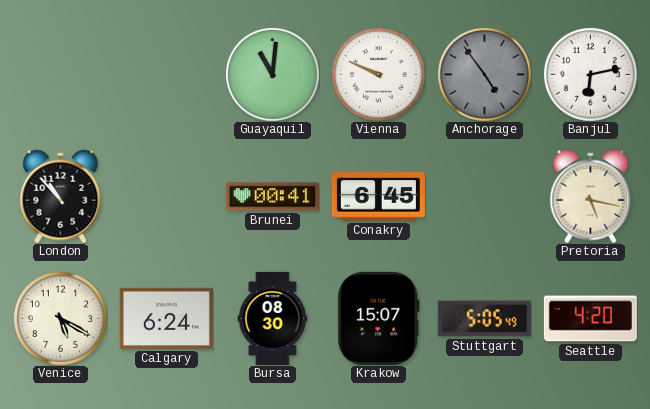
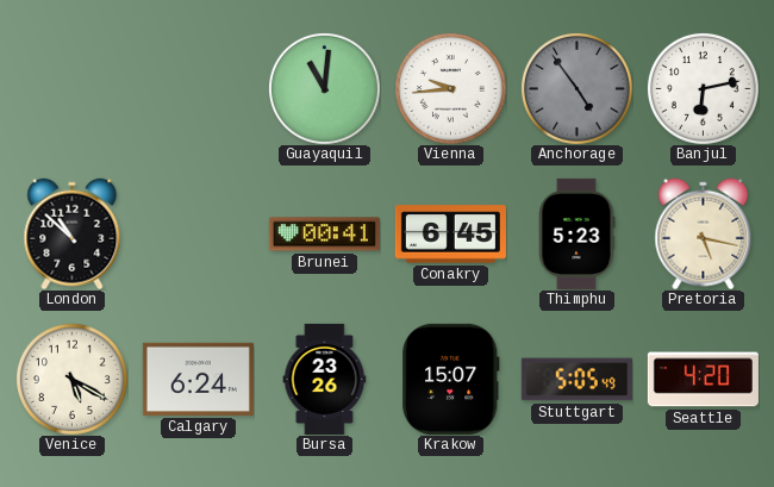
Vienna: 9:49 -> 9:44
London: 10:53 -> 10:52
Thimphu: none -> 5:23
Bursa: 08:30 -> 23:26
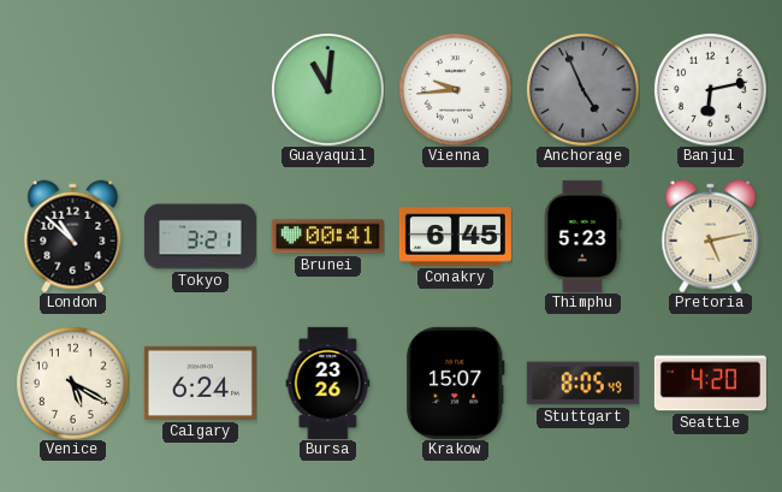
Anchorage: 4:54 -> 4:56
Tokyo: none -> 3:21
Pretoria: 5:17 -> 5:13
Stuttgart: 5:05 -> 8:05
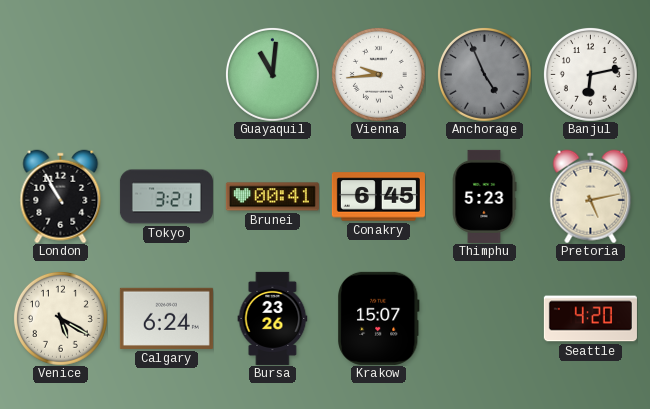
London: 10:52 -> 10:55
Stuttgart: 8:05 -> none
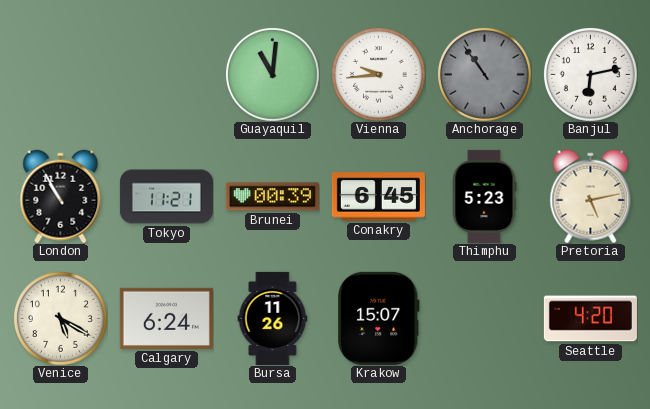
Anchorage: 4:56 -> 10:54
Tokyo: 3:21 -> 11:21
Brunei: 00:41 -> 00:39
Bursa: 23:26 -> 11:26
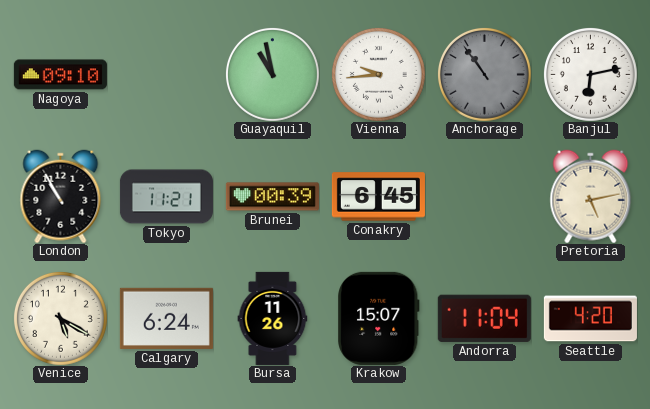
Nagoya: none -> 09:10
Guayaquil: 11:01 -> 10:58
Thimphu: 5:23 -> none
Andorra: none -> 11:04
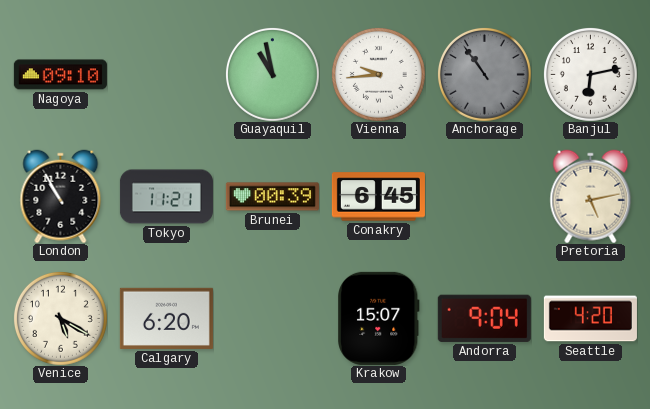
Calgary: 6:24 -> 6:20
Bursa: 11:26 -> none
Andorra: 11:04 -> 9:04
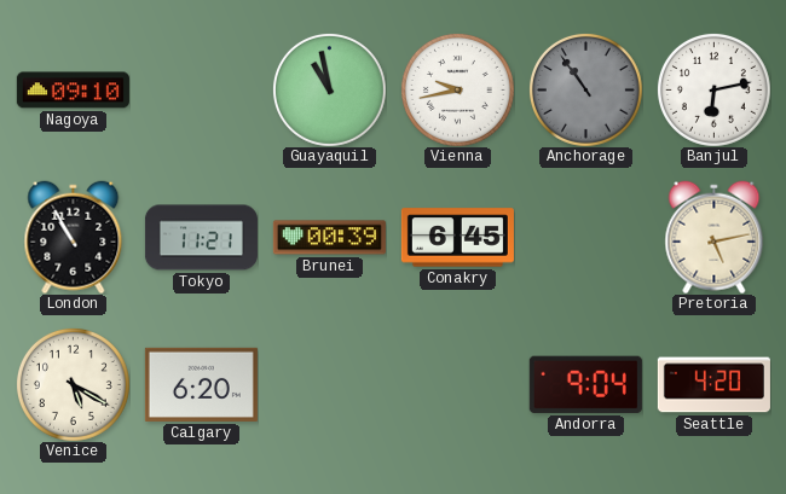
Vienna: 9:44 -> 9:43
Krakow: 15:07 -> none
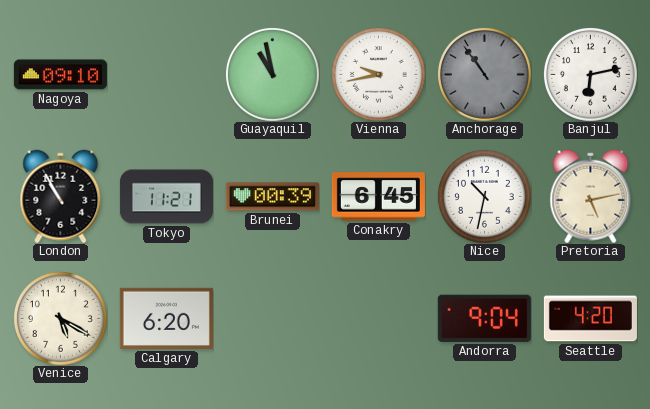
Nice: none -> 10:32
